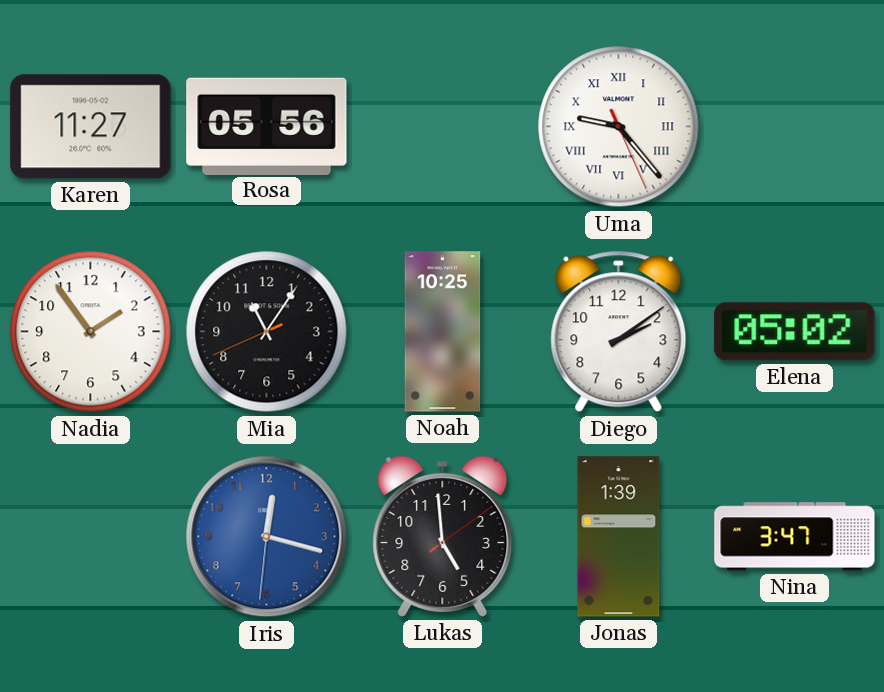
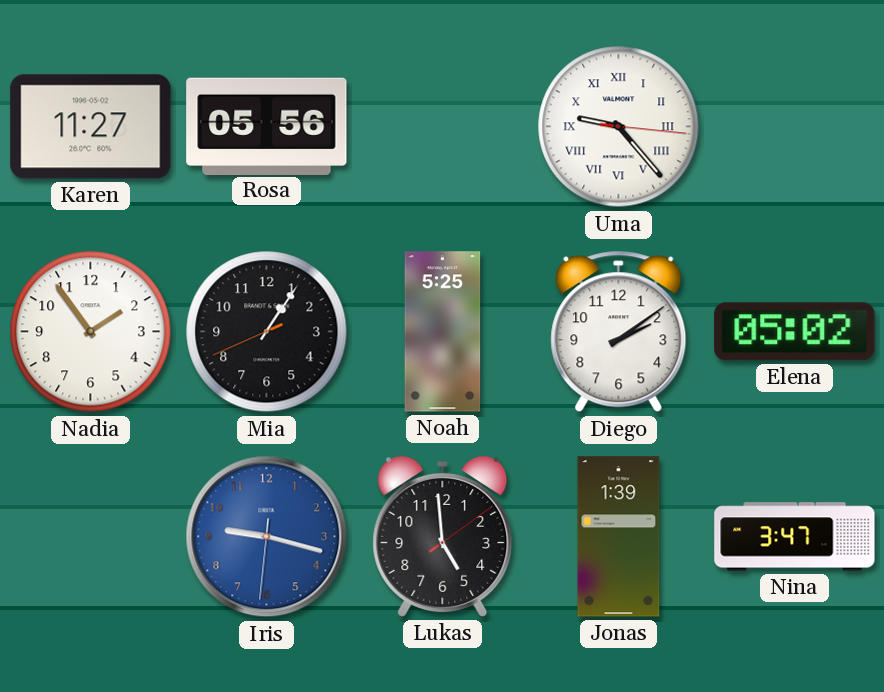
Uma: 9:23:26 -> 9:23:16
Mia: 11:05 -> 1:05
Noah: 10:25 -> 5:25
Iris: 12:17 -> 9:17
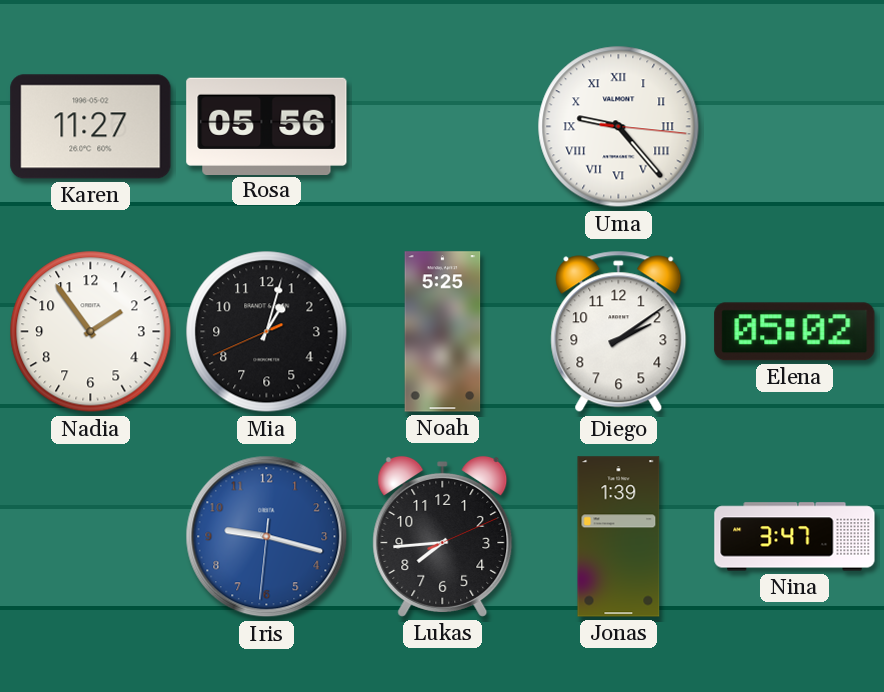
Mia: 1:05 -> 1:02
Lukas: 4:59 -> 7:44
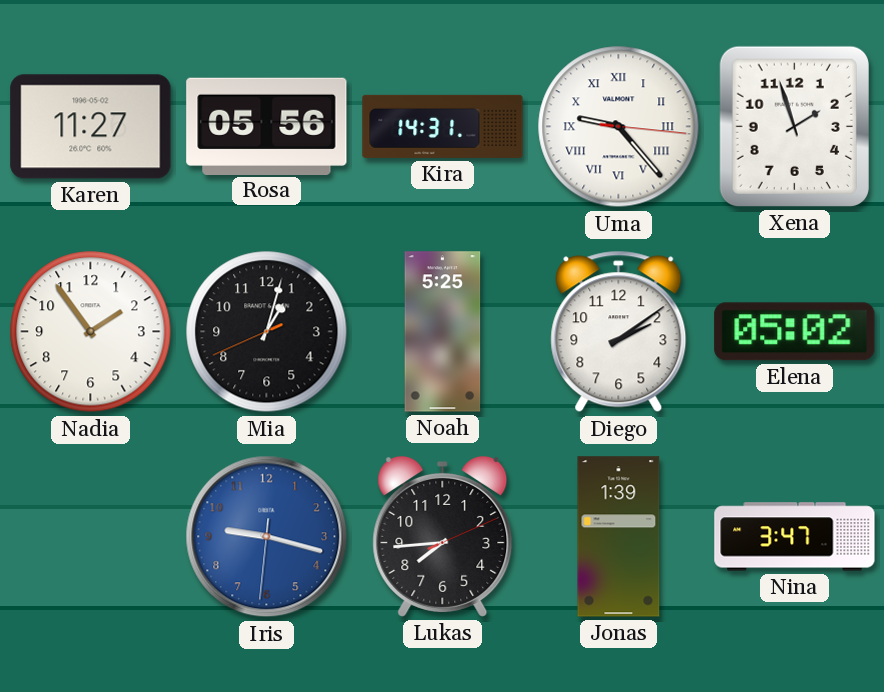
Kira: none -> 14:31
Xena: none -> 1:57
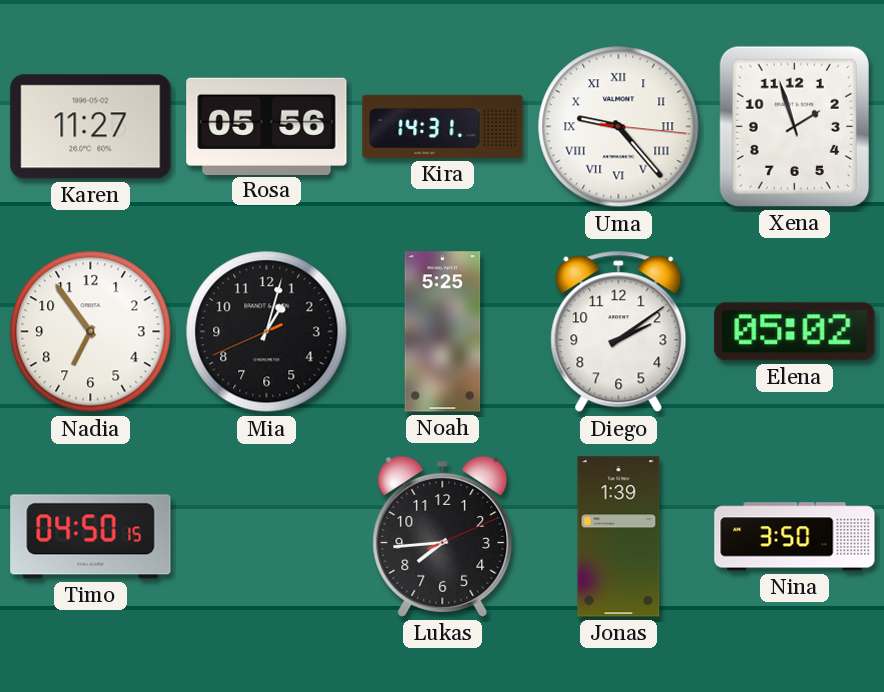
Nadia: 1:54 -> 6:54
Timo: none -> 04:50
Iris: 9:17 -> none
Nina: 3:47 -> 3:50
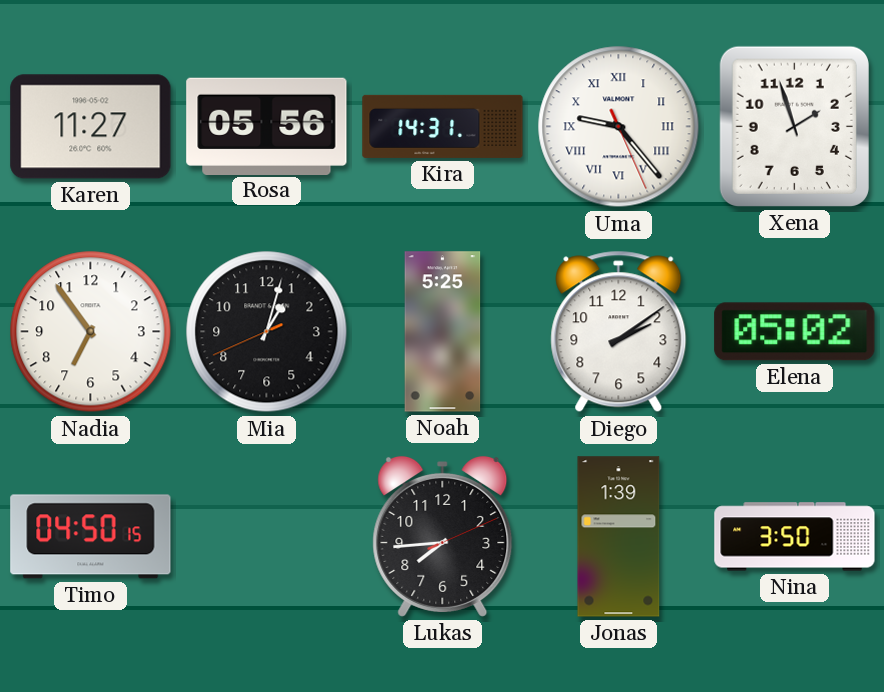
Uma: 9:23:16 -> 9:23:26
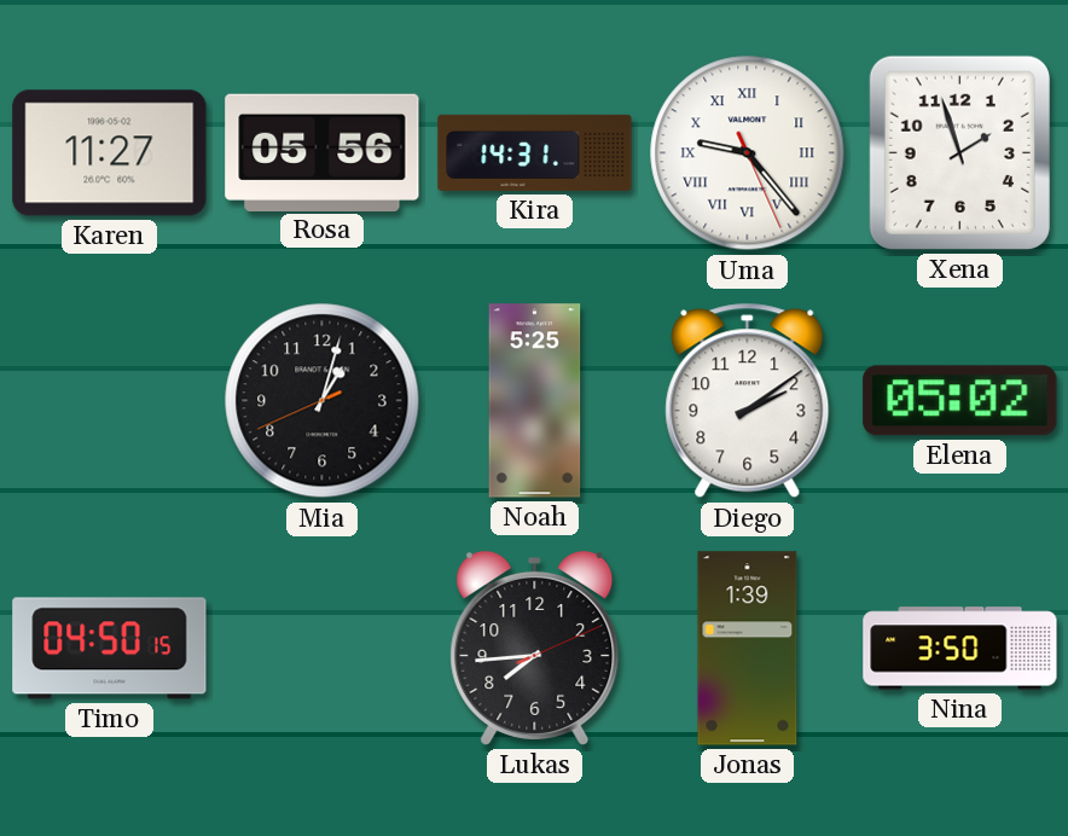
Nadia: 6:54 -> none
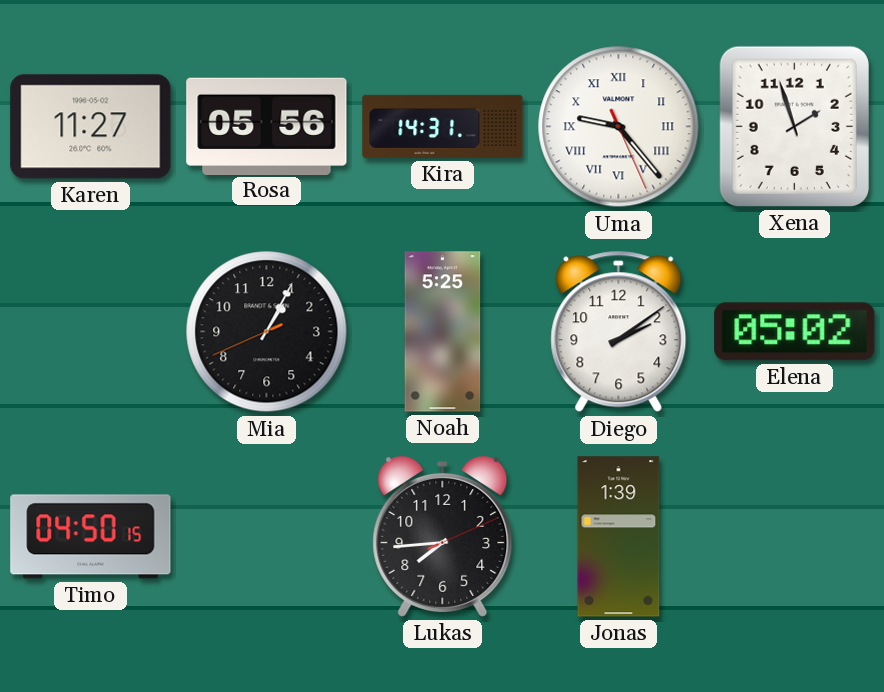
Mia: 1:02 -> 1:04
Nina: 3:50 -> none
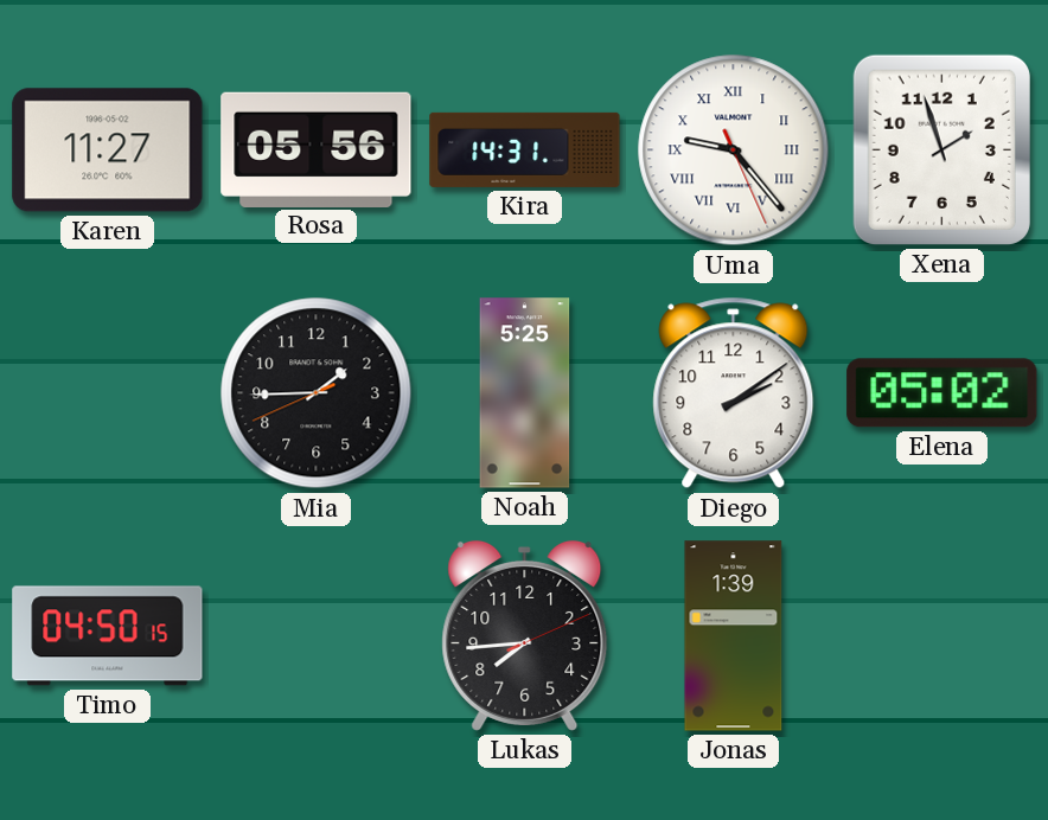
Mia: 1:04 -> 1:44
